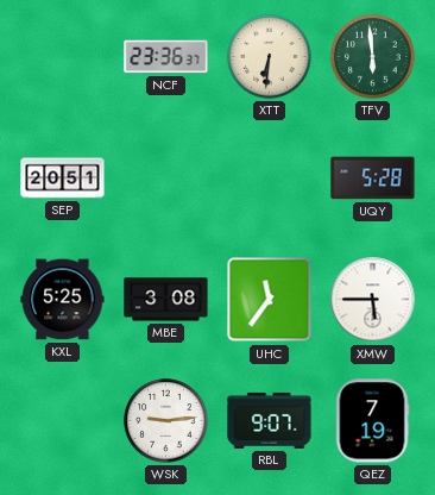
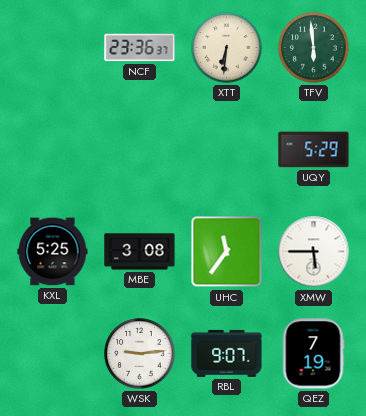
SEP: 20:51 -> none
UQY: 5:28 -> 5:29
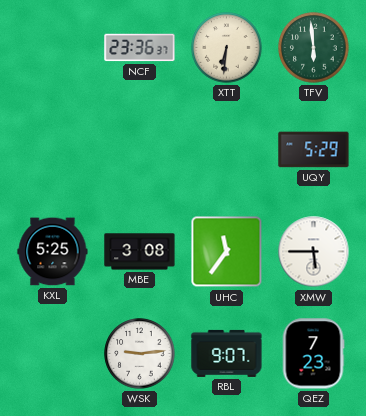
QEZ: 7:19 -> 7:23
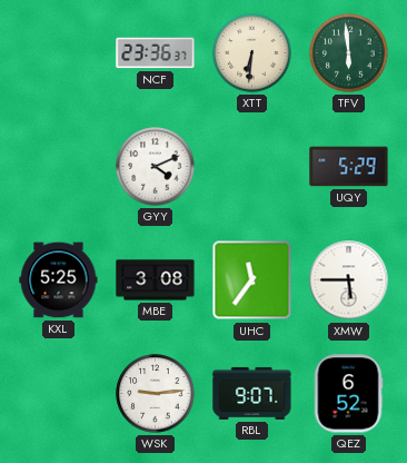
GYY: none -> 4:11
QEZ: 7:23 -> 6:52
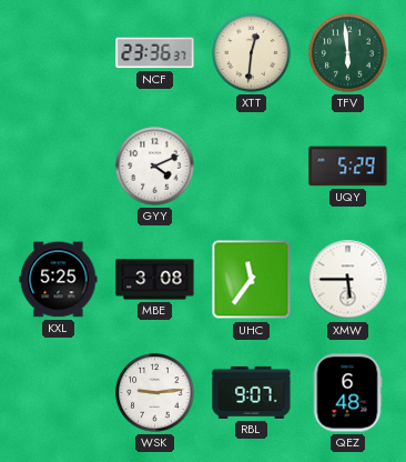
XTT: 6:31 -> 12:31
QEZ: 6:52 -> 6:48
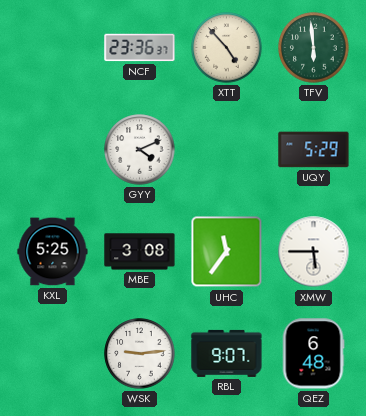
XTT: 12:31 -> 4:53
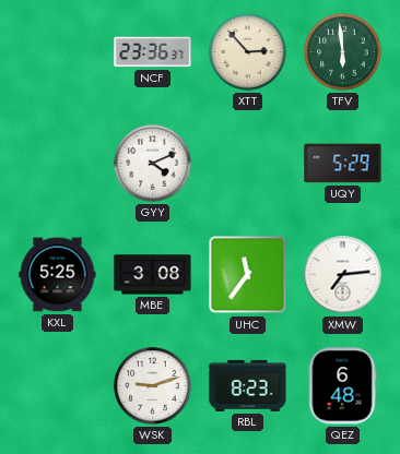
XTT: 4:53 -> 2:53
XMW: 5:45 -> 7:14
WSK: 9:14 -> 9:12
RBL: 9:07 -> 8:23
